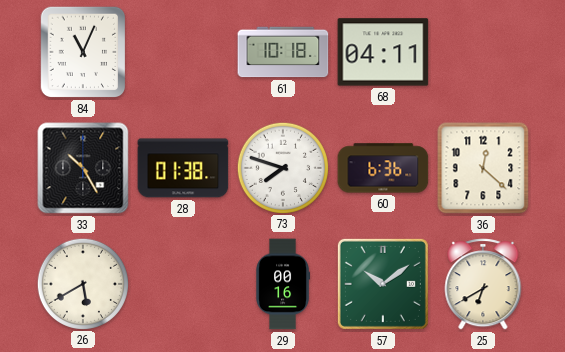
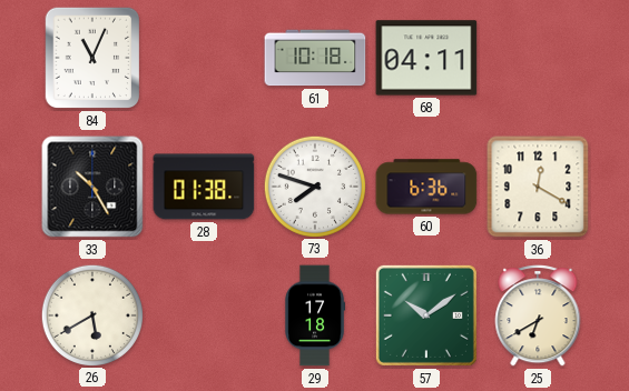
36: 12:22 -> 12:20
29: 00:16 -> 17:18
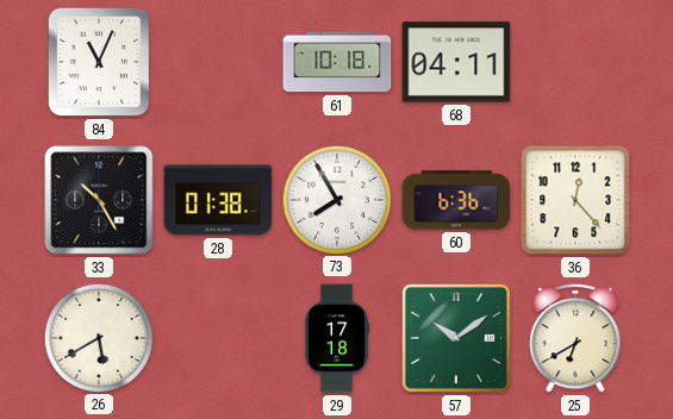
73: 7:48 -> 7:55
36: 12:20 -> 12:23
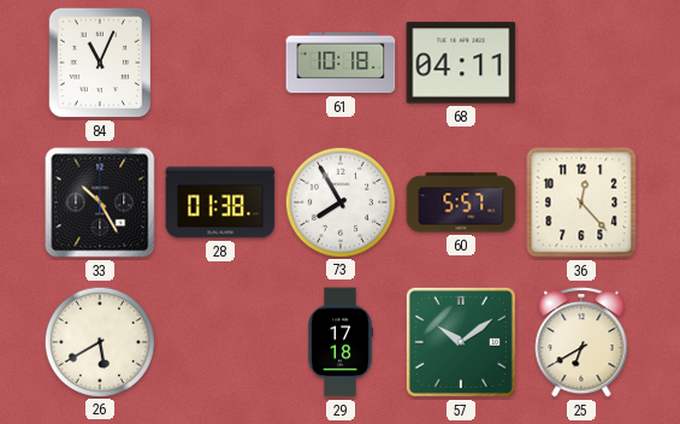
60: 6:36 -> 5:57
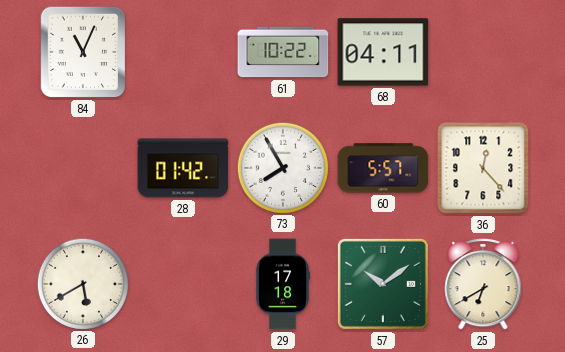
61: 10:18 -> 10:22
33: 10:25 -> none
28: 01:38 -> 01:42
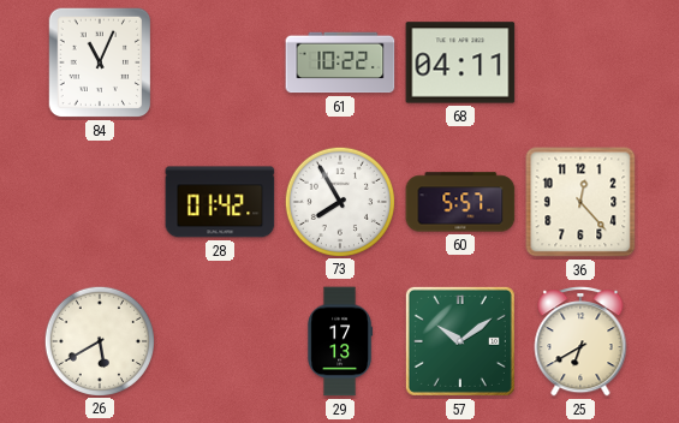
29: 17:18 -> 17:13
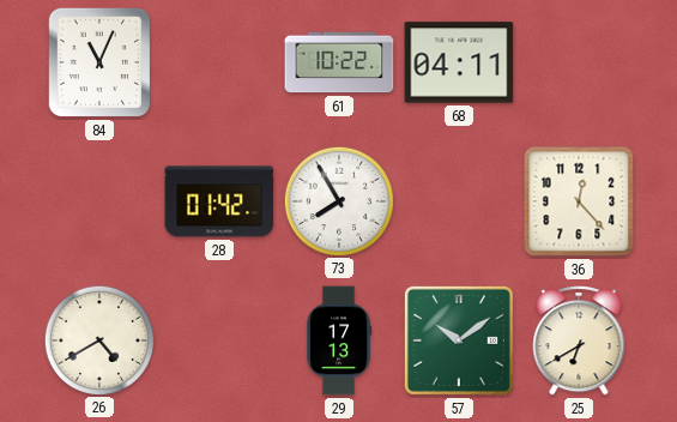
60: 5:57 -> none
26: 5:40 -> 4:40
